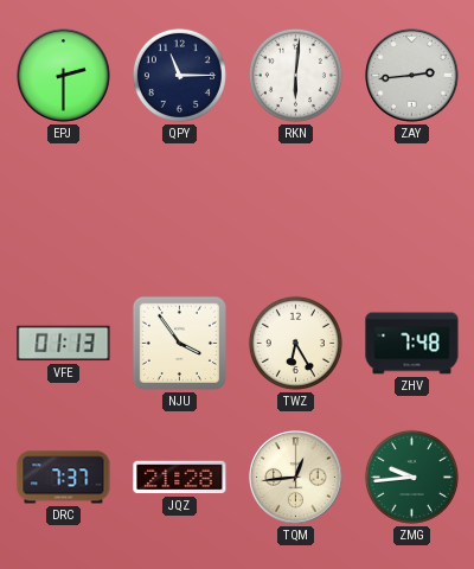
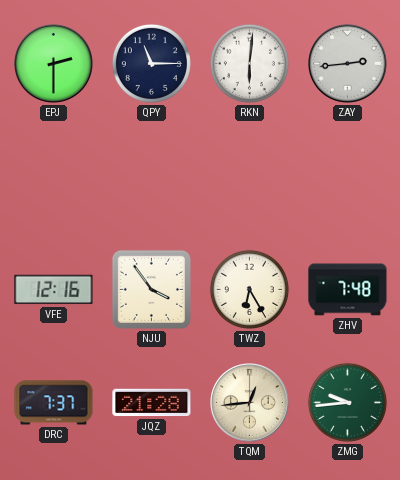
VFE: 01:13 -> 12:16
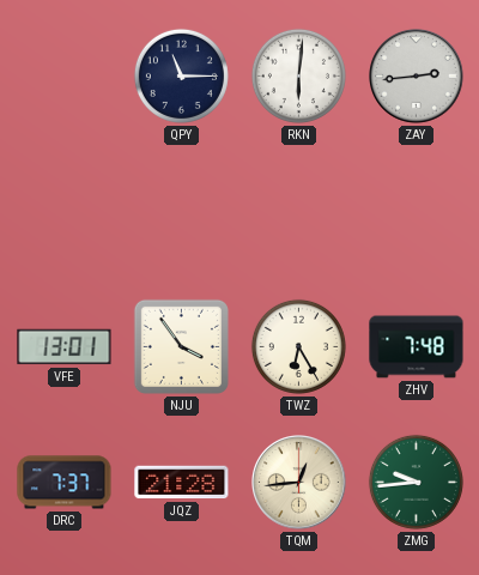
EPJ: 2:30 -> none
VFE: 12:16 -> 13:01
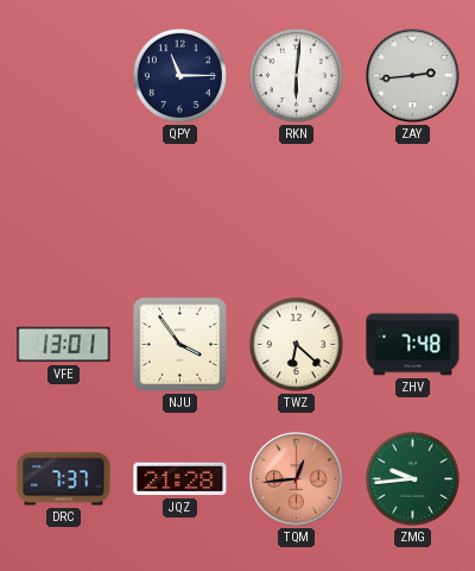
TWZ: 6:25 -> 6:22
TQM dial: cream -> salmon
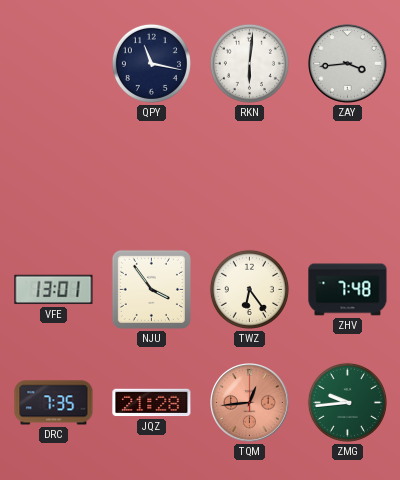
QPY: 11:15 -> 11:17
ZAY: 2:44 -> 3:44
TWZ: 6:22 -> 6:24
DRC: 7:37 -> 7:35
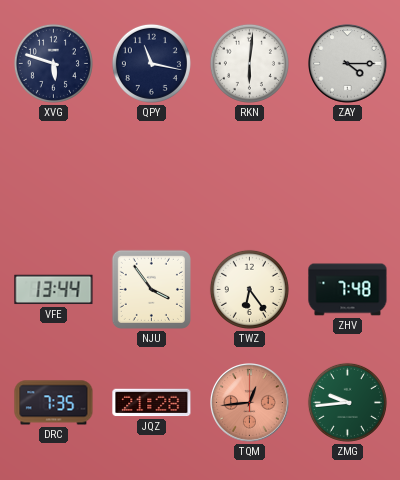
XVG: none -> 5:48
ZAY: 3:44 -> 4:15
VFE: 13:01 -> 13:44
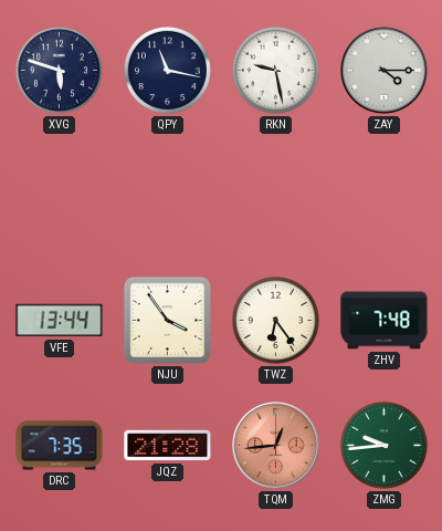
RKN: 6:01 -> 9:28
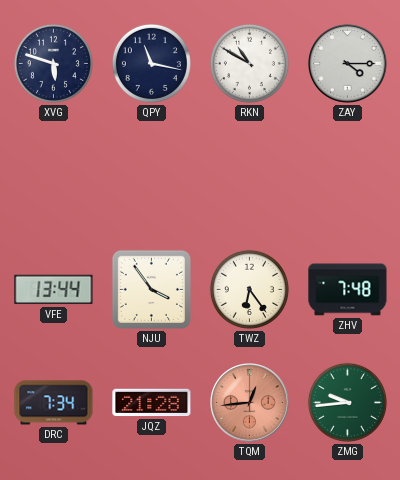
RKN: 9:28 -> 10:50
DRC: 7:35 -> 7:34
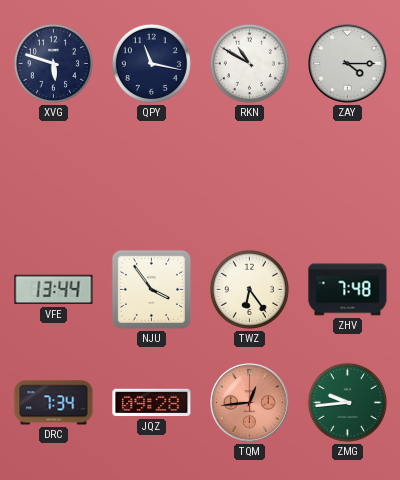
JQZ: 21:28 -> 09:28
